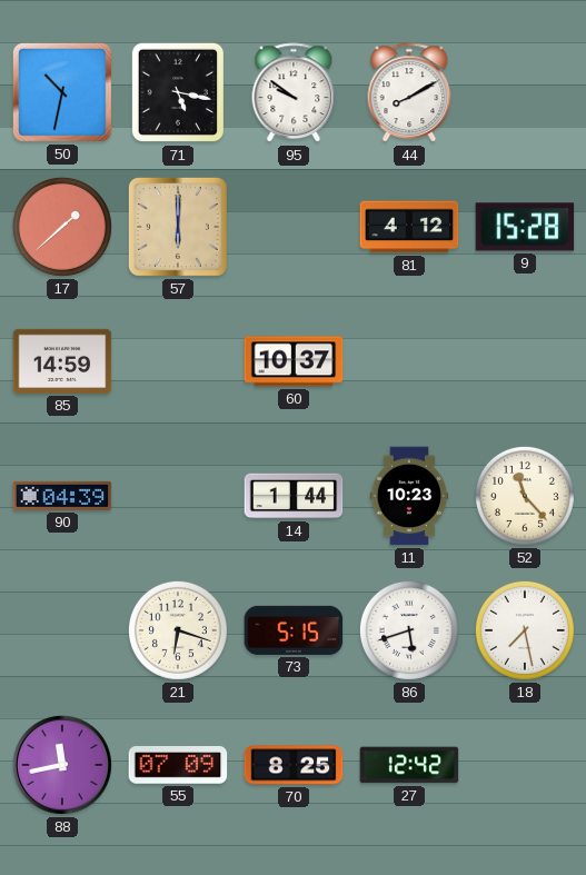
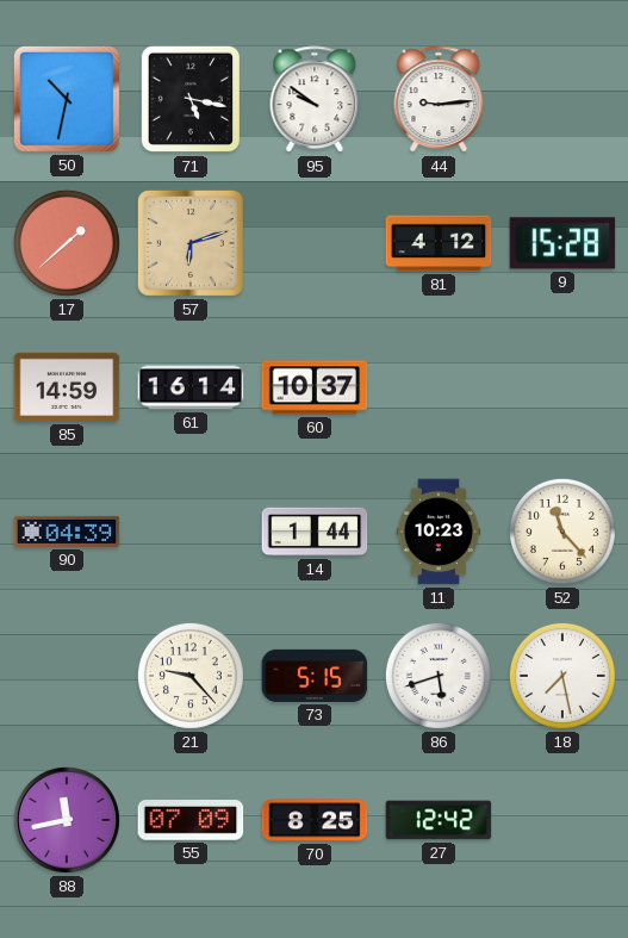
44: 8:10 -> 9:14
57: 6:00 -> 6:12
61: none -> 16:14
21: 6:18 -> 9:23
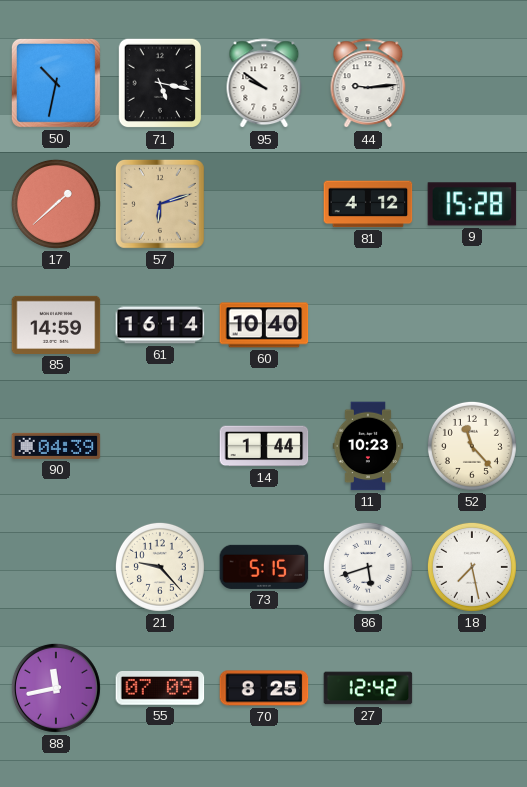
60: 10:37 -> 10:40
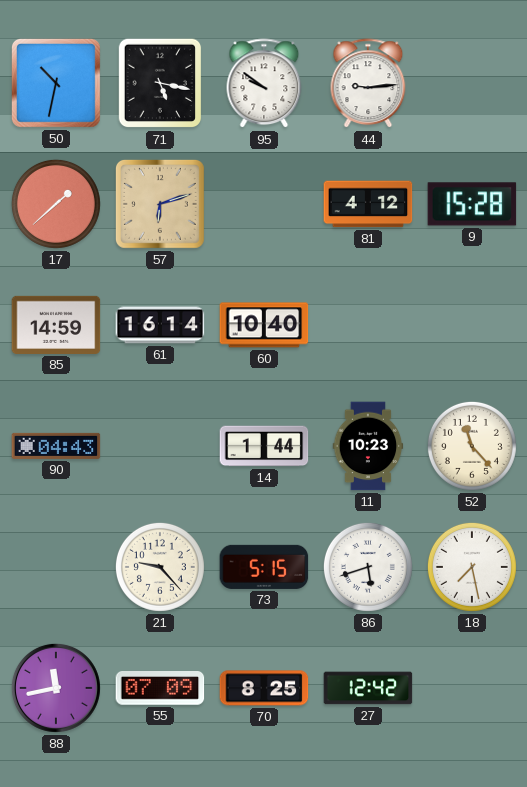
90: 04:39 -> 04:43
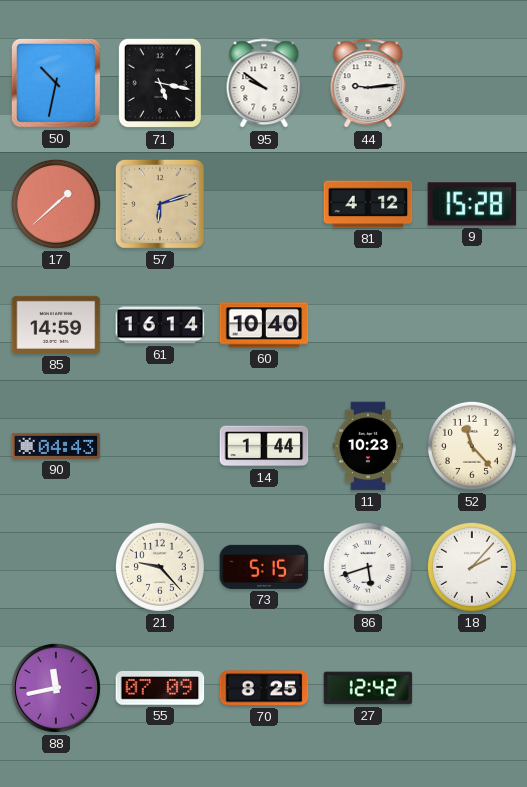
18: 7:28 -> 2:07
